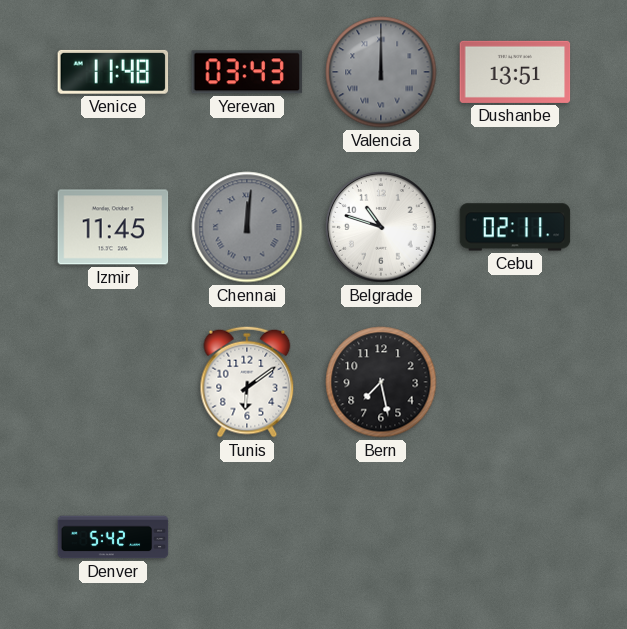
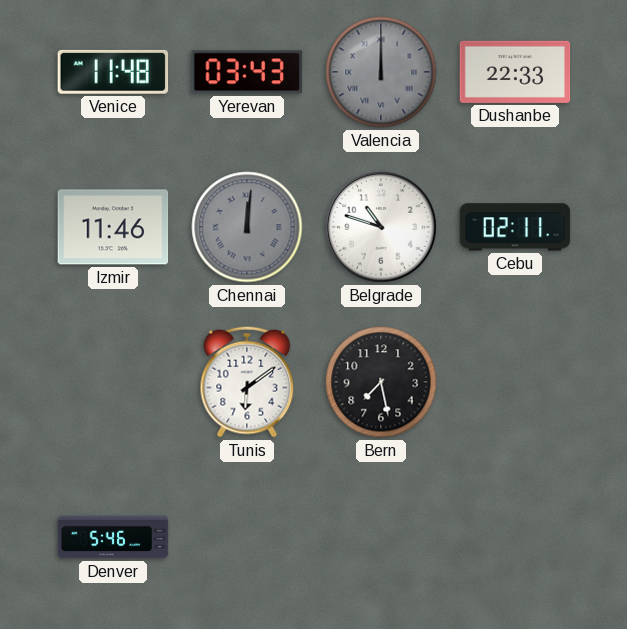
Dushanbe: 13:51 -> 22:33
Izmir: 11:45 -> 11:46
Denver: 5:42 -> 5:46
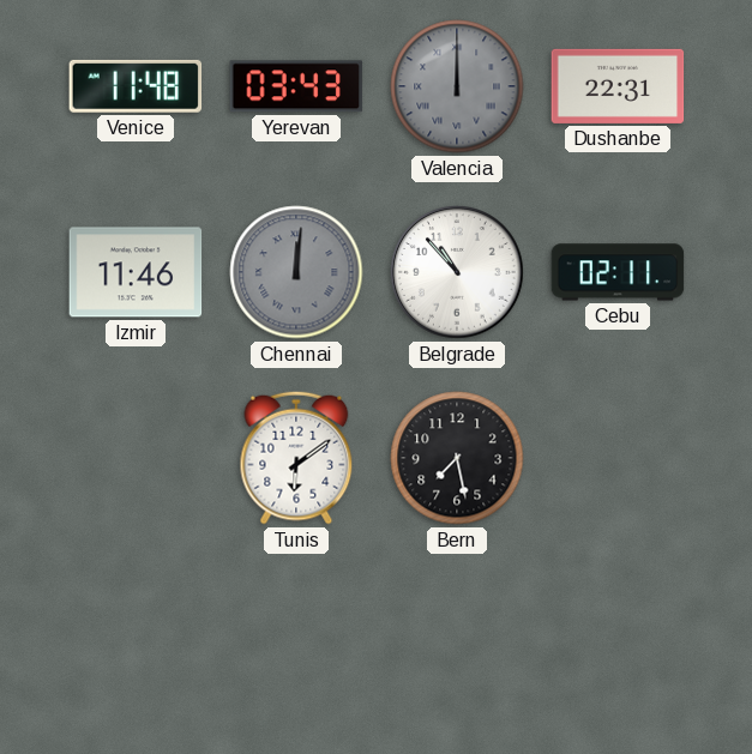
Dushanbe: 22:33 -> 22:31
Belgrade: 10:48 -> 10:53
Denver: 5:46 -> none
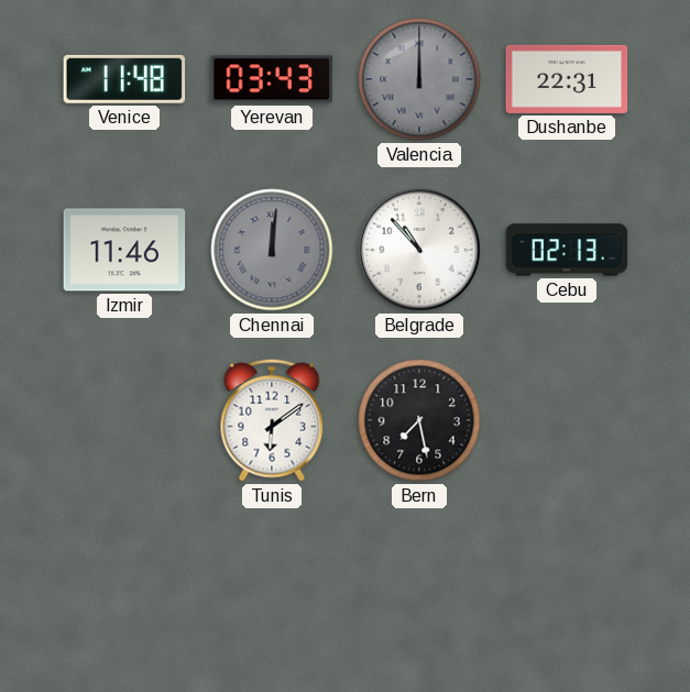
Cebu: 02:11 -> 02:13
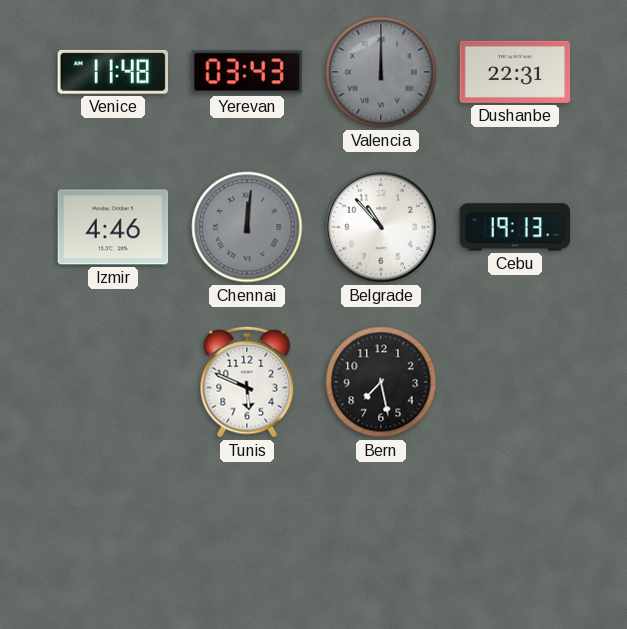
Izmir: 11:46 -> 4:46
Cebu: 02:13 -> 19:13
Tunis: 6:09 -> 5:49
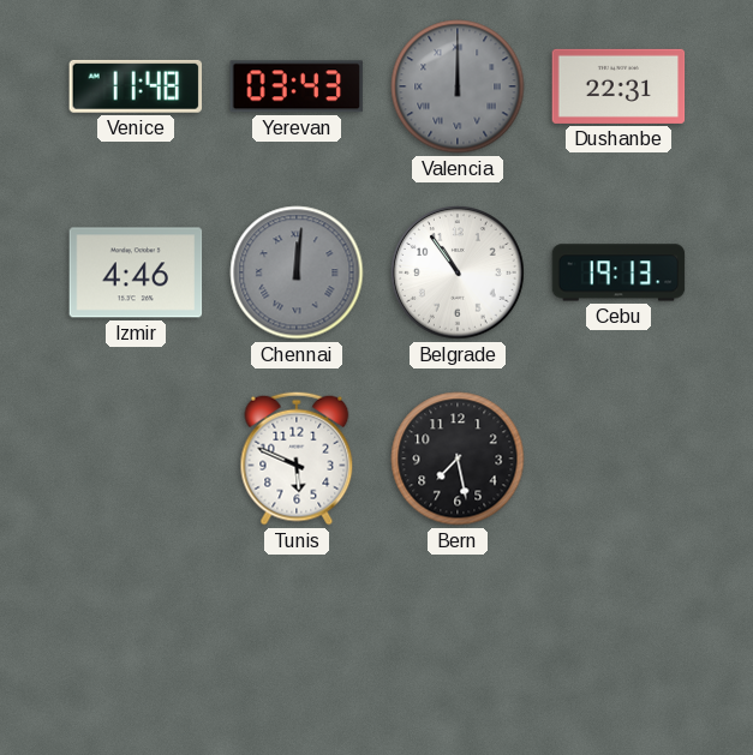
Belgrade: 10:53 -> 10:54
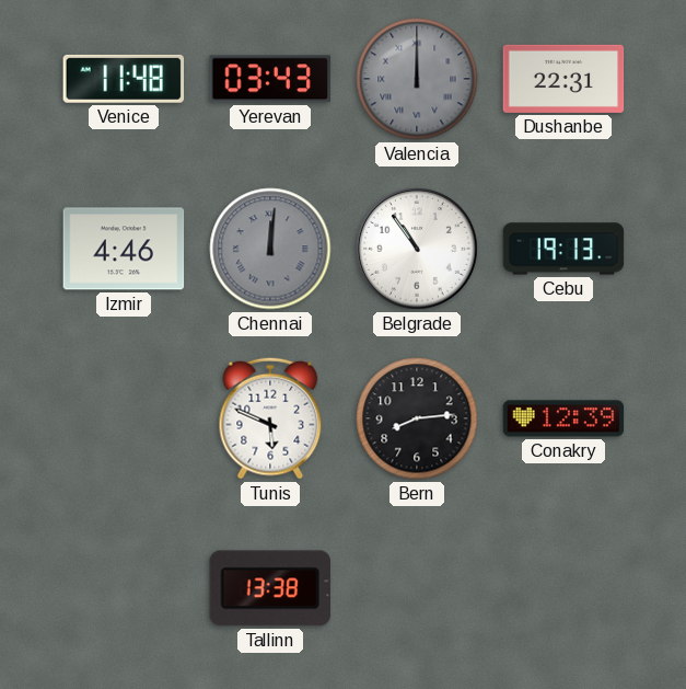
Bern: 7:28 -> 8:14
Conakry: none -> 12:39
Tallinn: none -> 13:38
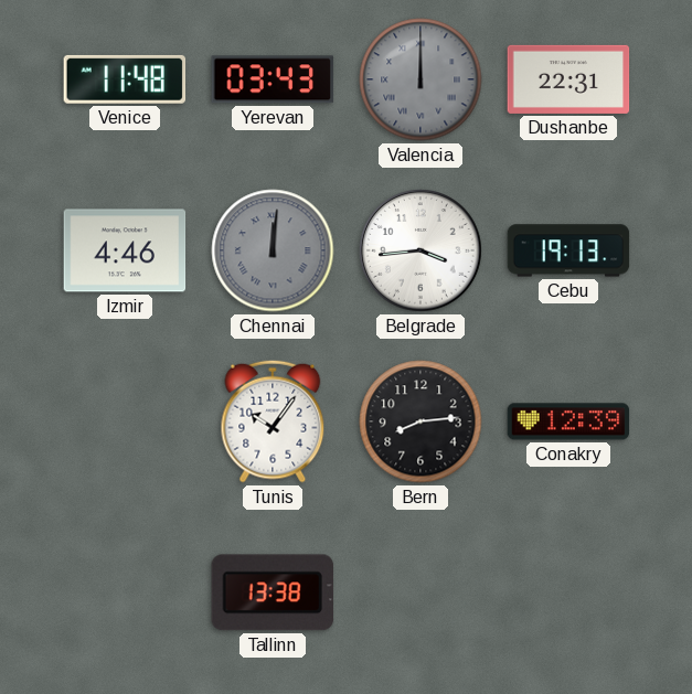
Belgrade: 10:54 -> 3:44
Tunis: 5:49 -> 10:06
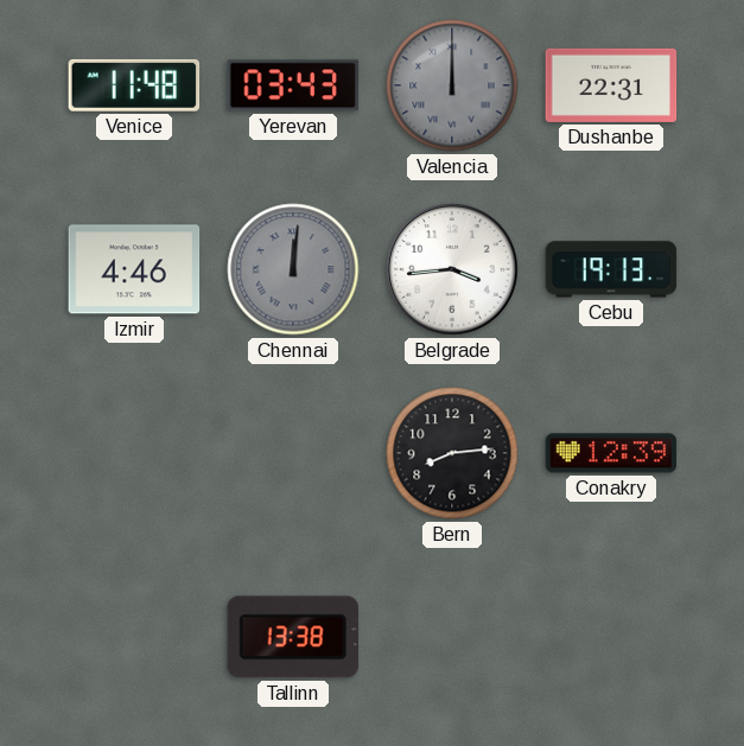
Tunis: 10:06 -> none
